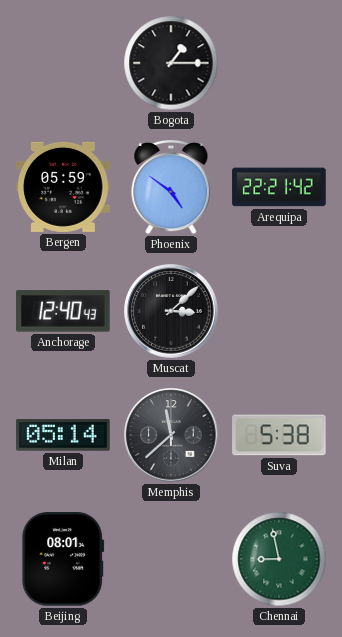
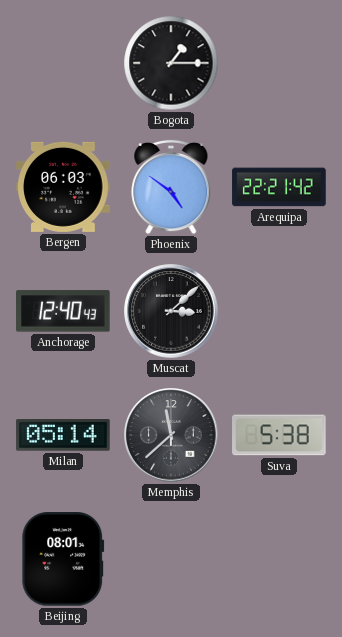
Bergen: 05:59 -> 06:03
Chennai: 8:58 -> none
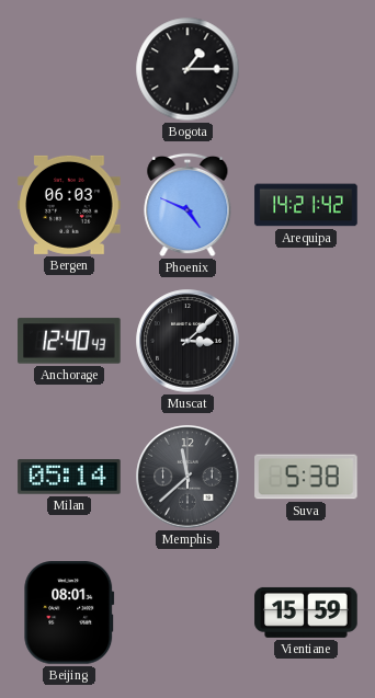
Phoenix: 4:51 -> 4:49
Arequipa: 22:21 -> 14:21
Vientiane: none -> 15:59
